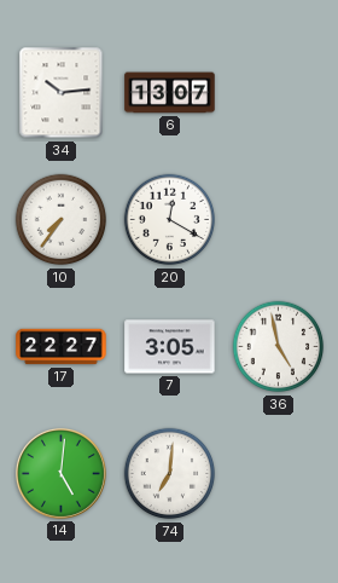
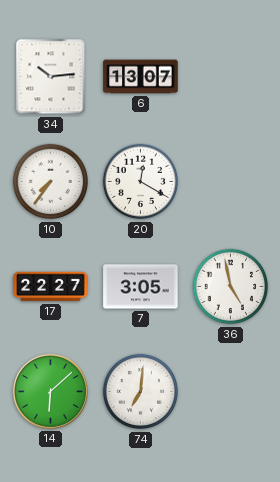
14: 5:01 -> 6:08
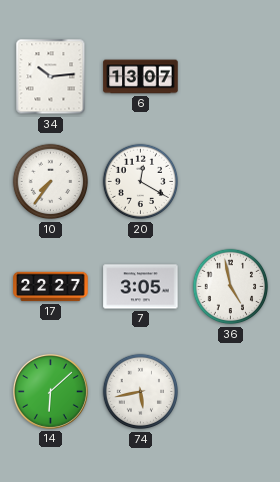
74: 7:01 -> 5:43
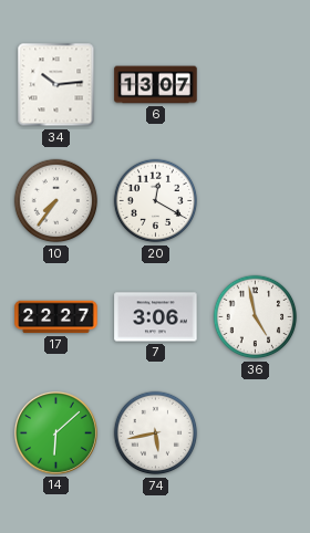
7: 3:05 -> 3:06
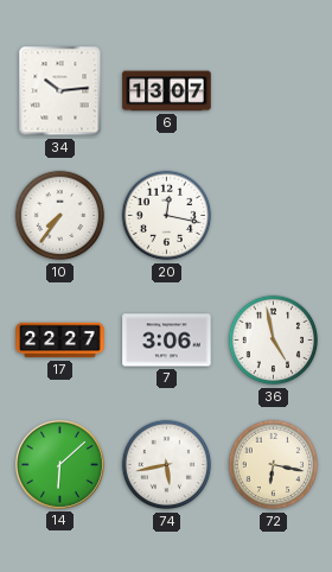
20: 12:20 -> 12:17
72: none -> 6:17
